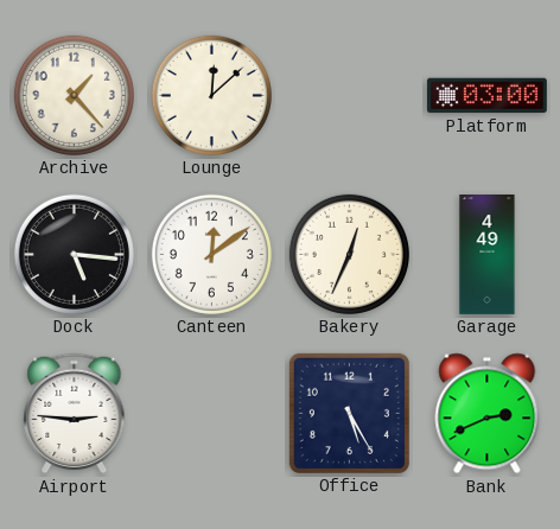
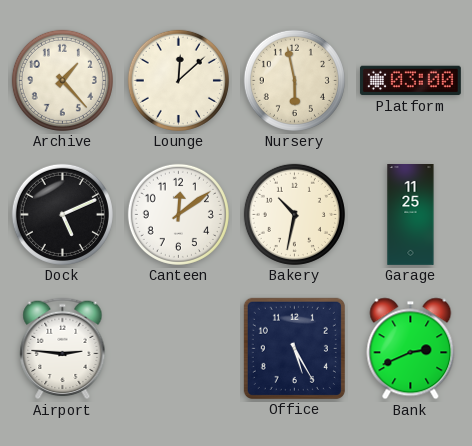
Nursery: none -> 5:58
Dock: 5:16 -> 5:11
Bakery: 12:34 -> 10:32
Garage: 4:49 -> 11:25
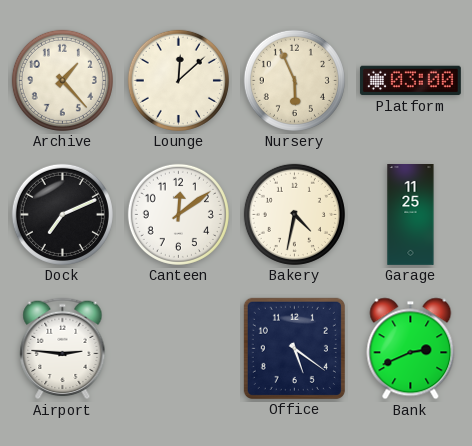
Nursery: 5:58 -> 5:56
Dock: 5:11 -> 7:11
Bakery: 10:32 -> 4:32
Office: 5:25 -> 5:21
